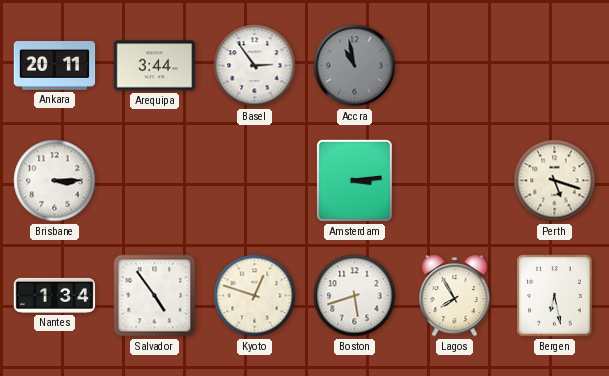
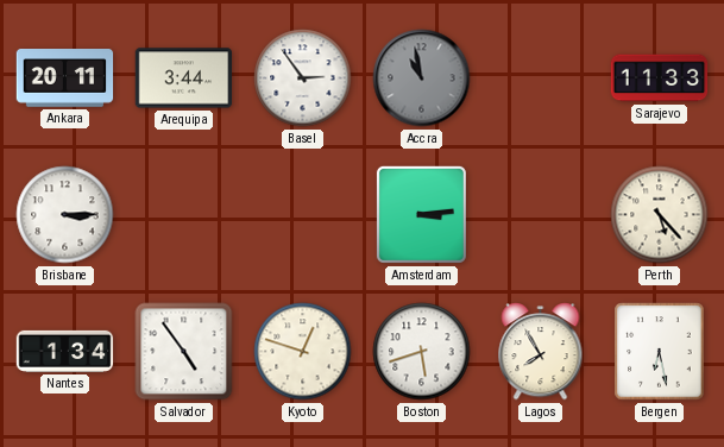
Sarajevo: none -> 11:33
Perth: 5:18 -> 5:23
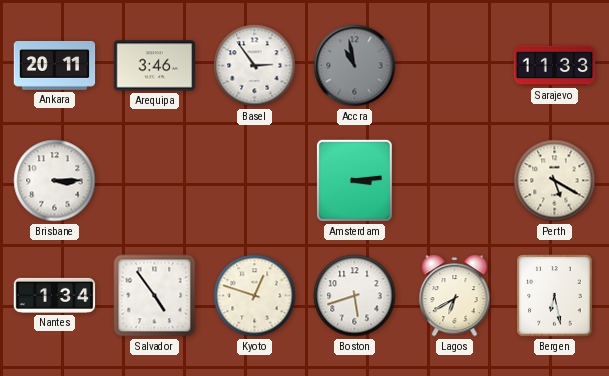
Arequipa: 3:44 -> 3:46
Perth: 5:23 -> 5:20
Lagos: 7:55 -> 6:40
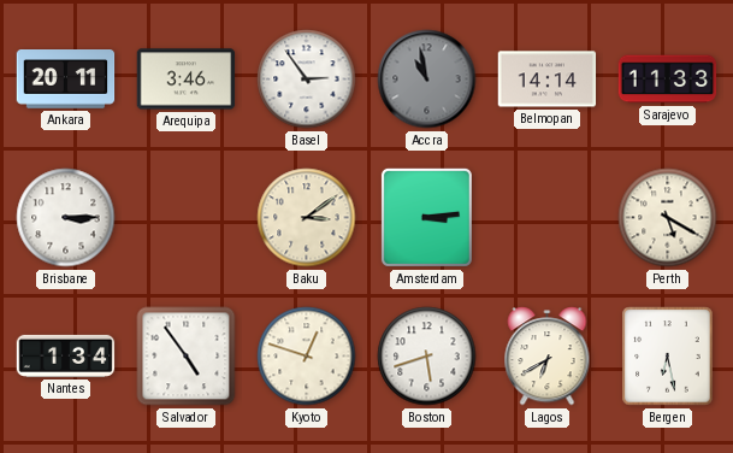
Belmopan: none -> 14:14
Baku: none -> 3:09
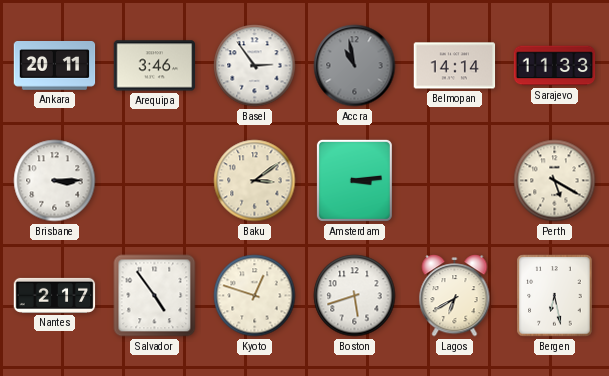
Nantes: 1:34 -> 2:17
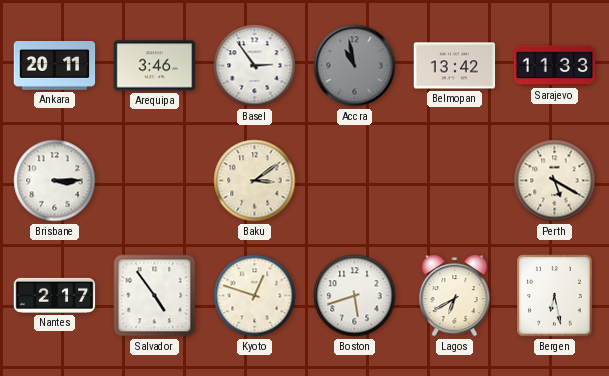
Belmopan: 14:14 -> 13:42
Amsterdam: 3:14 -> none
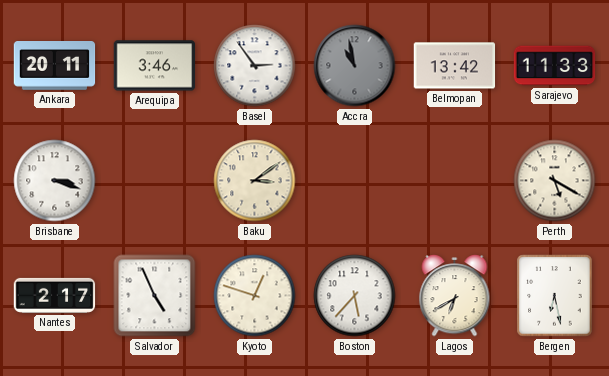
Brisbane: 3:15 -> 3:18
Salvador: 4:54 -> 4:56
Boston: 5:42 -> 5:37
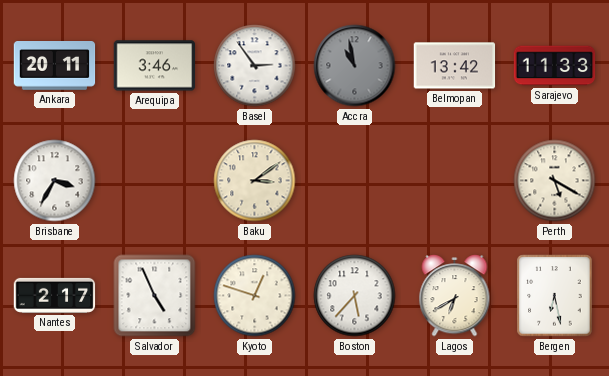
Brisbane: 3:18 -> 3:35
